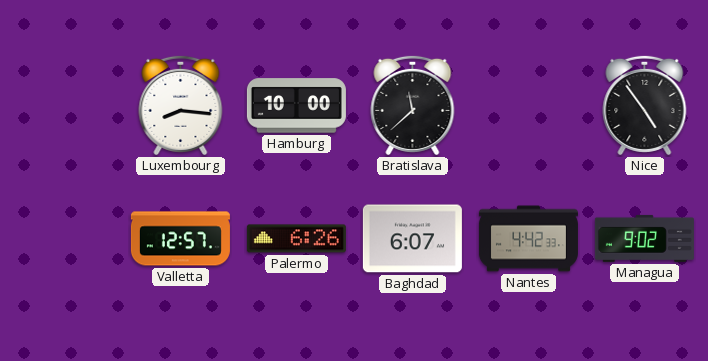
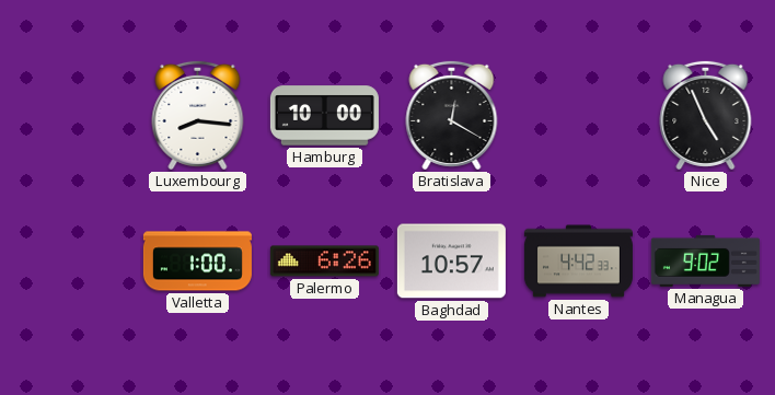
Bratislava: 11:38 -> 12:20
Nice: 4:54 -> 4:56
Valletta: 12:57 -> 1:00
Baghdad: 6:07 -> 10:57
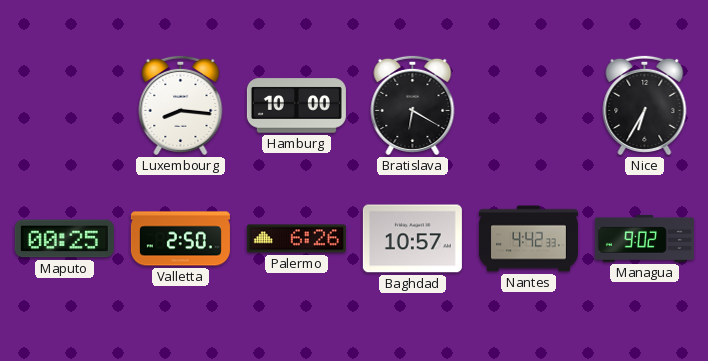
Bratislava: 12:20 -> 6:20
Nice: 4:56 -> 6:35
Maputo: none -> 00:25
Valletta: 1:00 -> 2:50
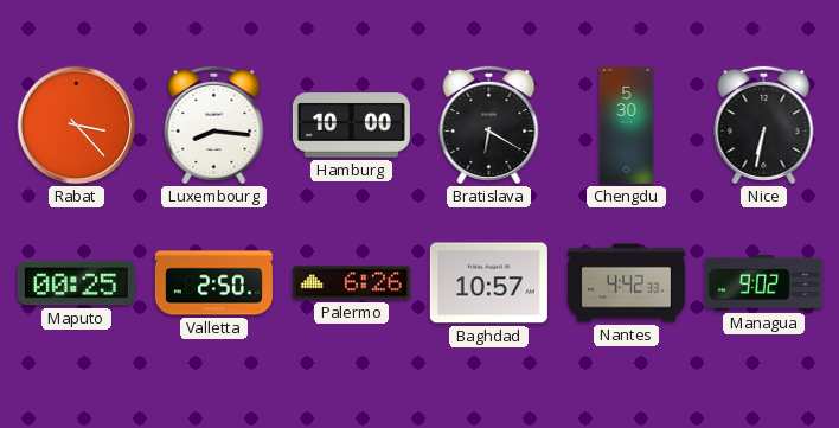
Rabat: none -> 3:23
Chengdu: none -> 5:30
Nice: 6:35 -> 6:32
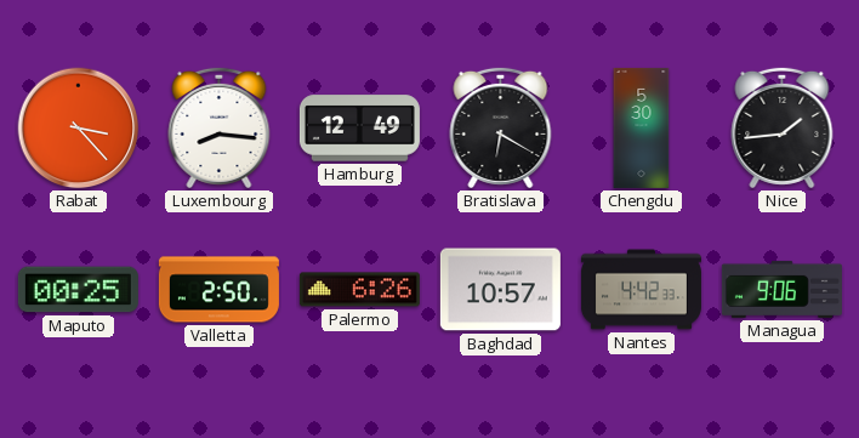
Hamburg: 10:00 -> 12:49
Nice: 6:32 -> 1:44
Managua: 9:02 -> 9:06
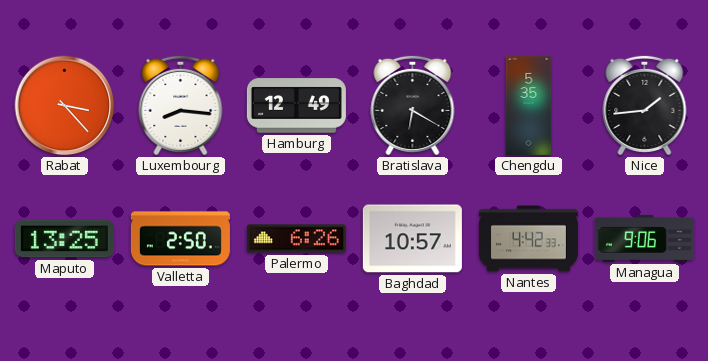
Chengdu: 5:30 -> 5:35
Maputo: 00:25 -> 13:25
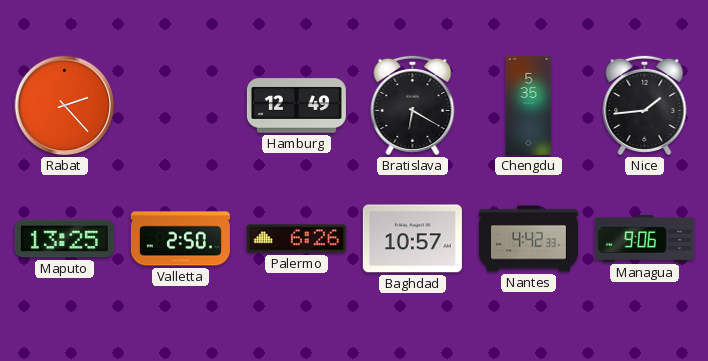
Rabat: 3:23 -> 2:23
Luxembourg: 8:16 -> none
